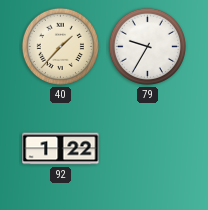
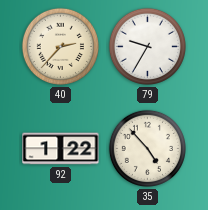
40: 1:37 -> 2:37
35: none -> 4:53
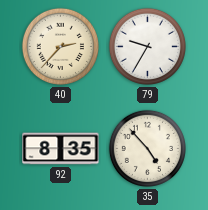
92: 1:22 -> 8:35
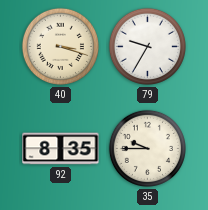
40: 2:37 -> 3:18
35: 4:53 -> 9:45
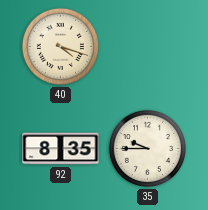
40: 3:18 -> 4:18
79: 9:35 -> none
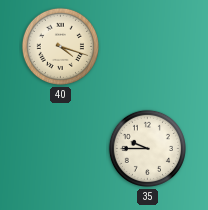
92: 8:35 -> none
